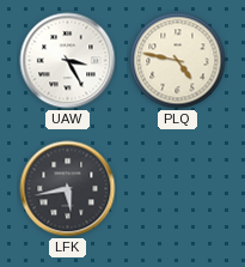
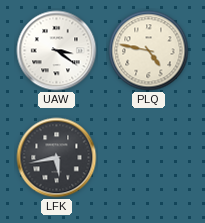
UAW: 3:25 -> 3:21
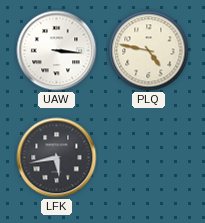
UAW: 3:21 -> 3:16
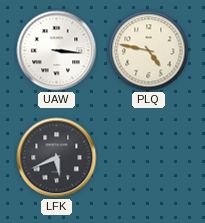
LFK: 5:43 -> 5:41
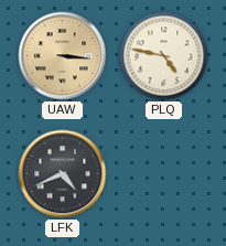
UAW dial: white -> champagne
LFK: 5:41 -> 4:41
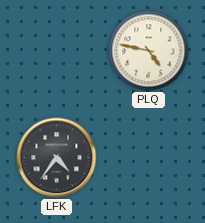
UAW: 3:16 -> none
LFK: 4:41 -> 4:36
